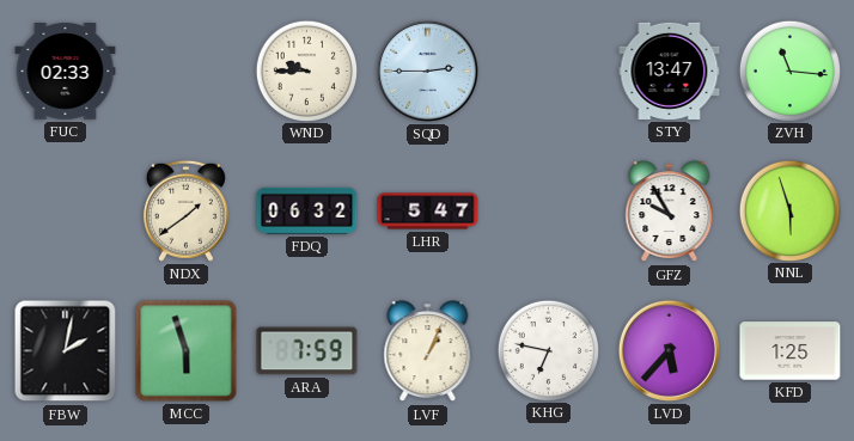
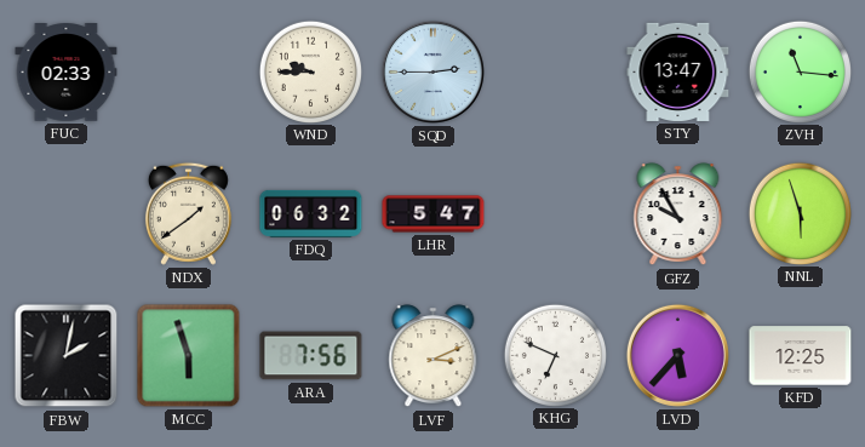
ARA: 7:59 -> 7:56
LVF: 1:04 -> 3:11
KHG: 6:47 -> 6:49
KFD: 1:25 -> 12:25
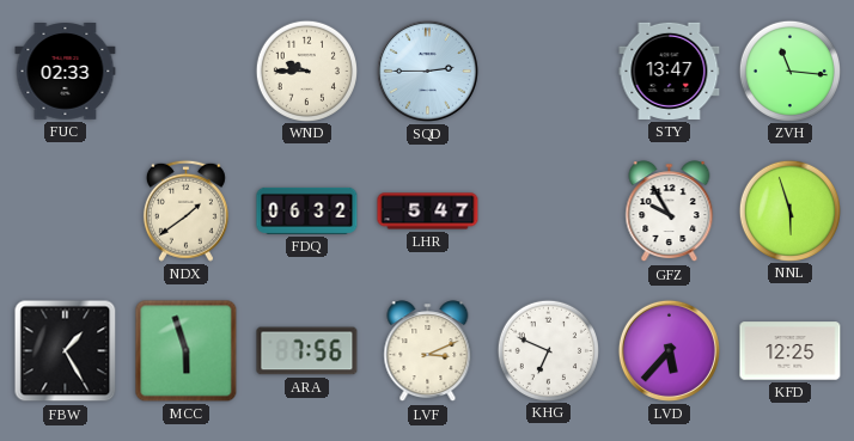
FBW: 2:02 -> 1:25
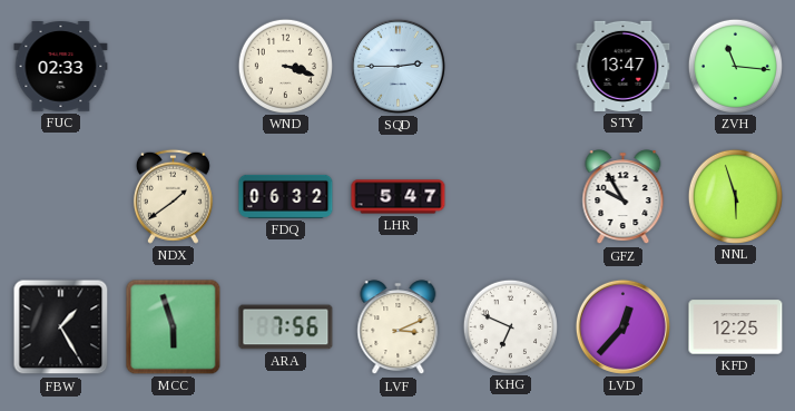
WND: 9:45 -> 3:18
LVD: 5:37 -> 12:37
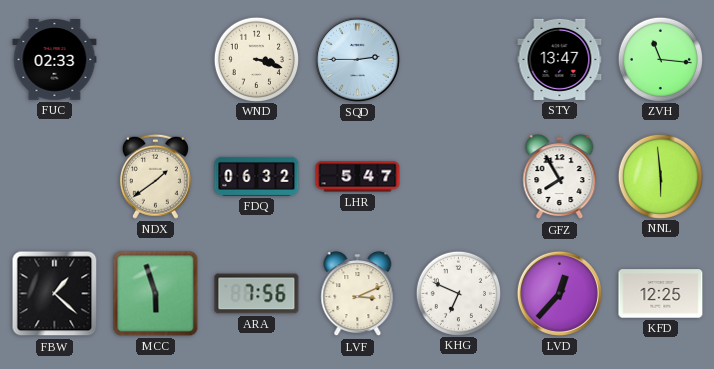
GFZ: 9:55 -> 7:55
NNL: 5:57 -> 5:59
FBW: 1:25 -> 1:22
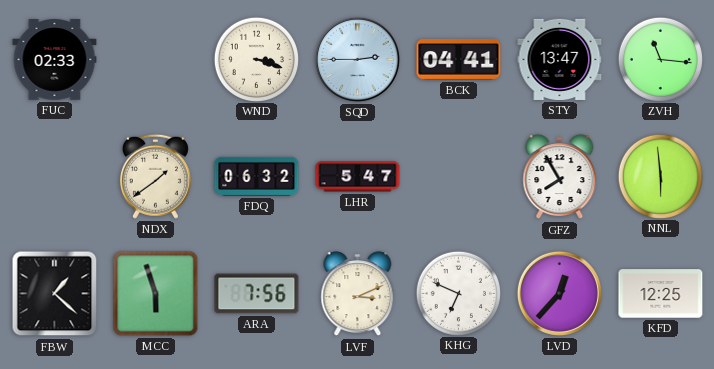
BCK: none -> 04:41
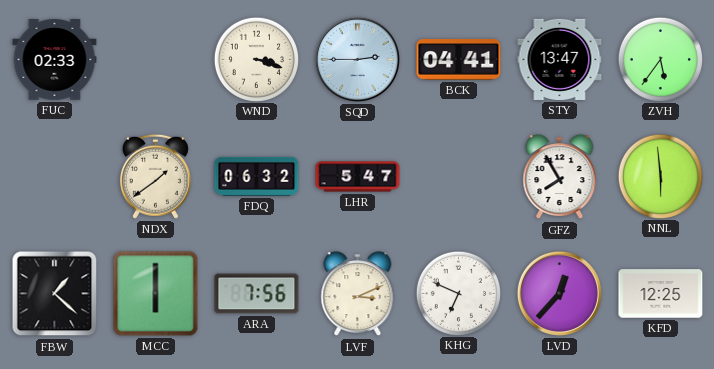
ZVH: 11:16 -> 5:36
MCC: 5:57 -> 6:00
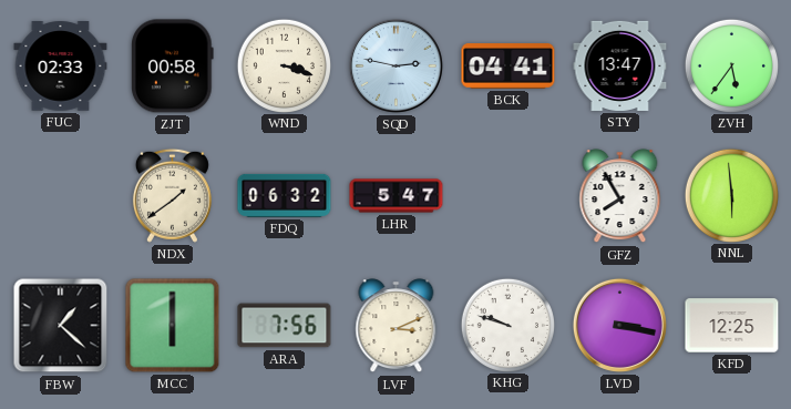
ZJT: none -> 00:58
SQD: 2:45 -> 2:47
KHG: 6:49 -> 9:48
LVD: 12:37 -> 3:17
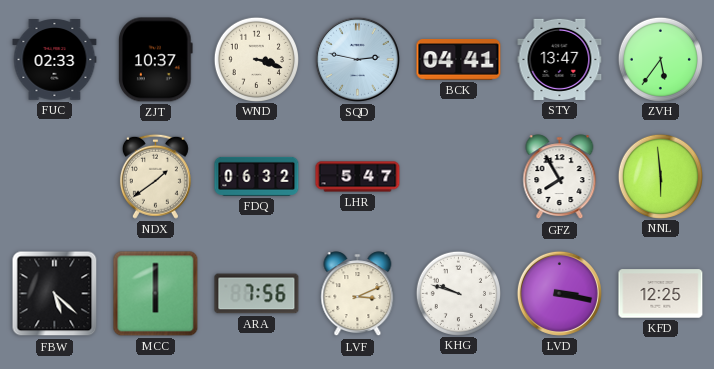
ZJT: 00:58 -> 10:37
FBW: 1:22 -> 5:22
